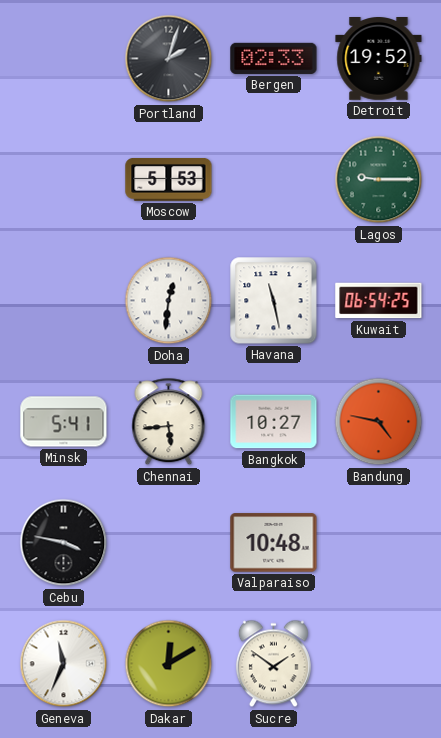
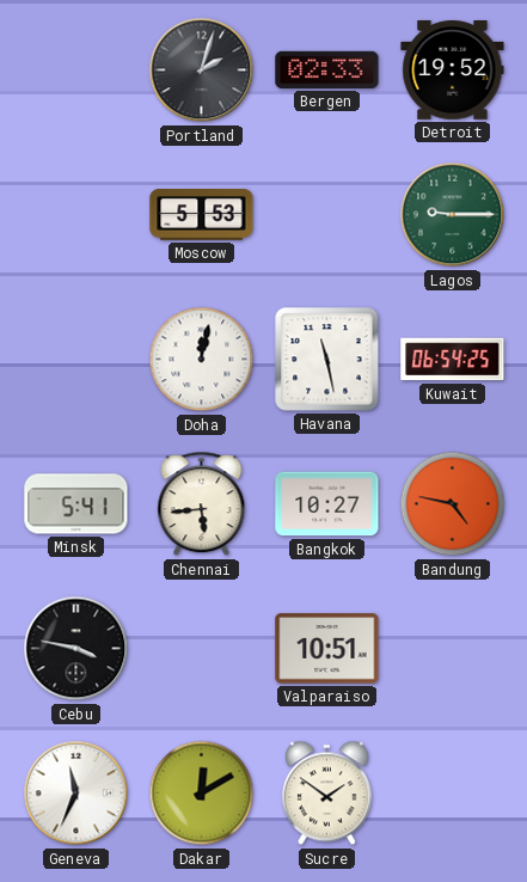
Doha: 12:31 -> 12:02
Valparaiso: 10:48 -> 10:51
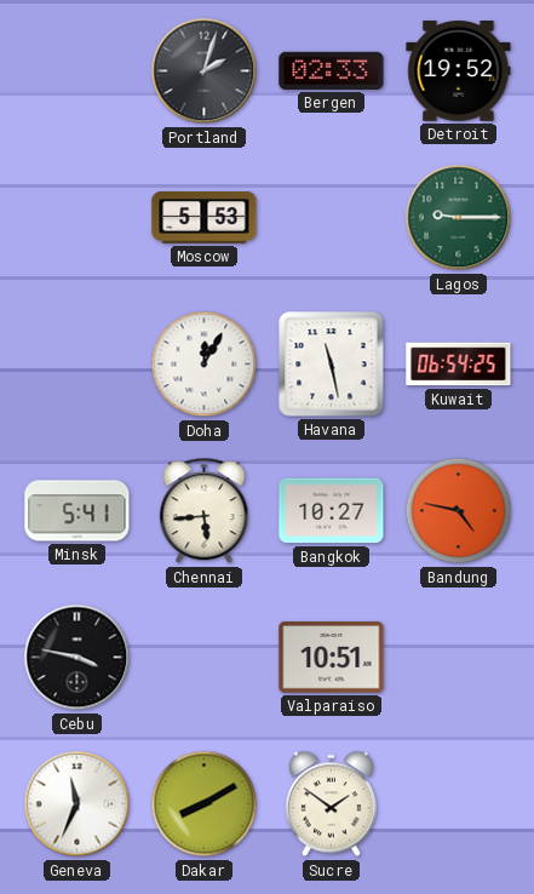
Doha: 12:02 -> 12:05
Dakar: 12:10 -> 8:10
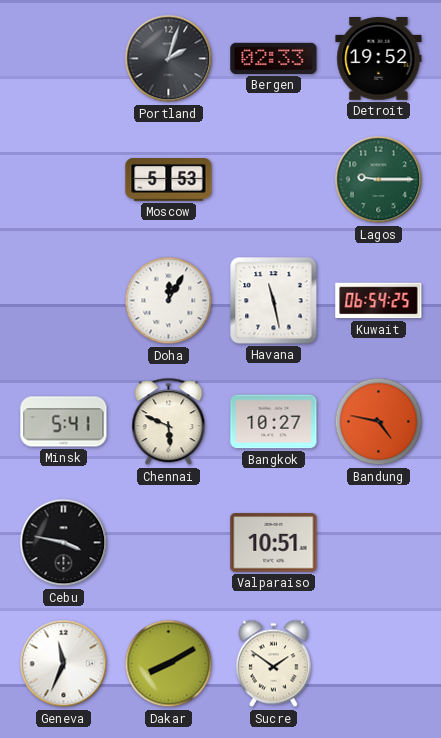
Chennai: 5:44 -> 5:49
